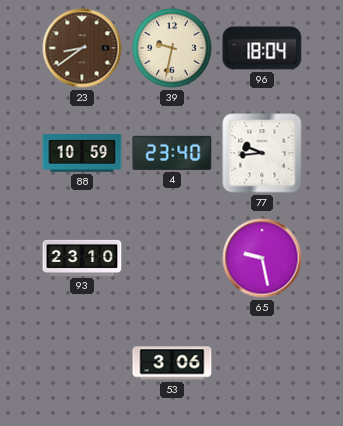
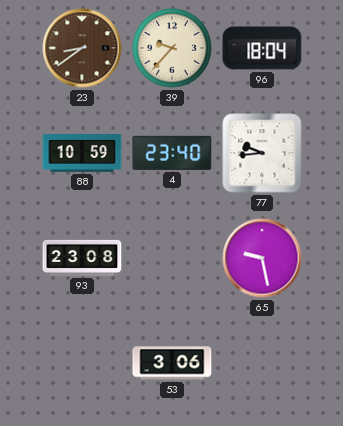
39: 9:32 -> 9:37
93: 23:10 -> 23:08
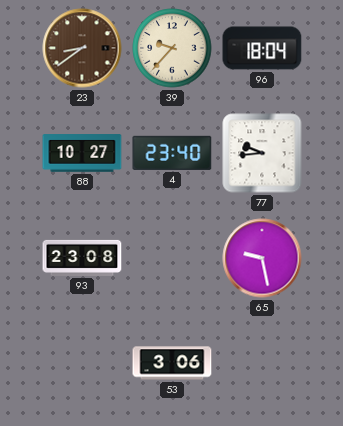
88: 10:59 -> 10:27
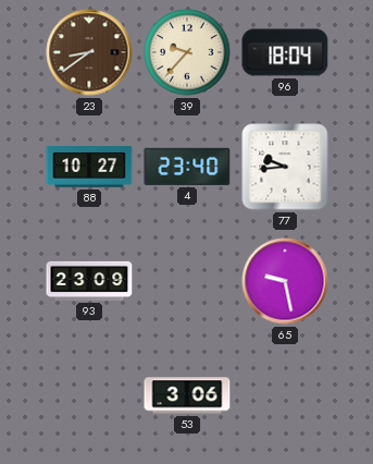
93: 23:08 -> 23:09
